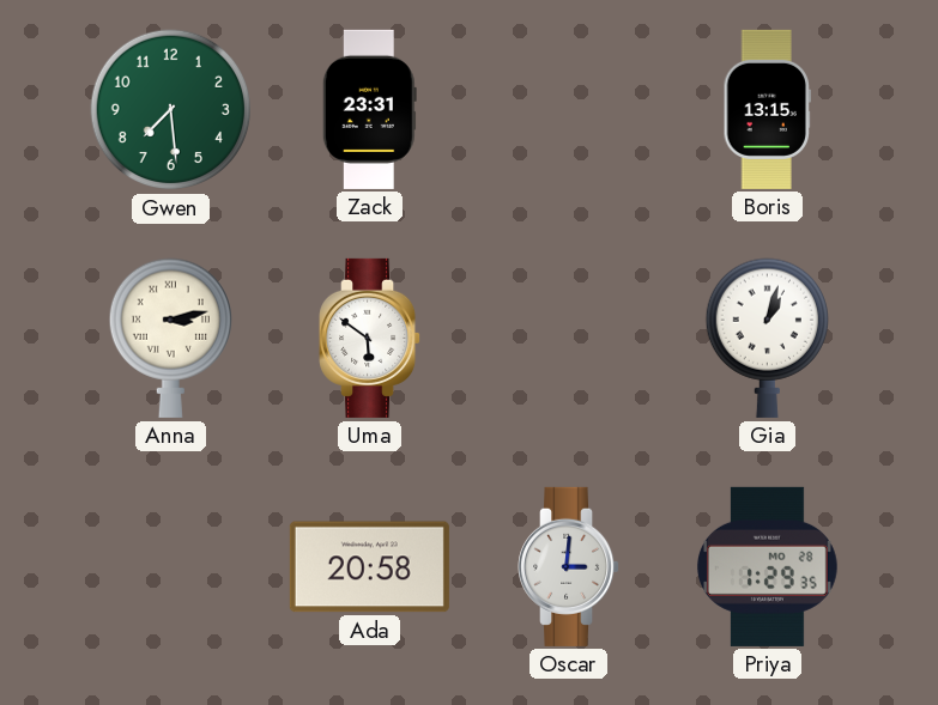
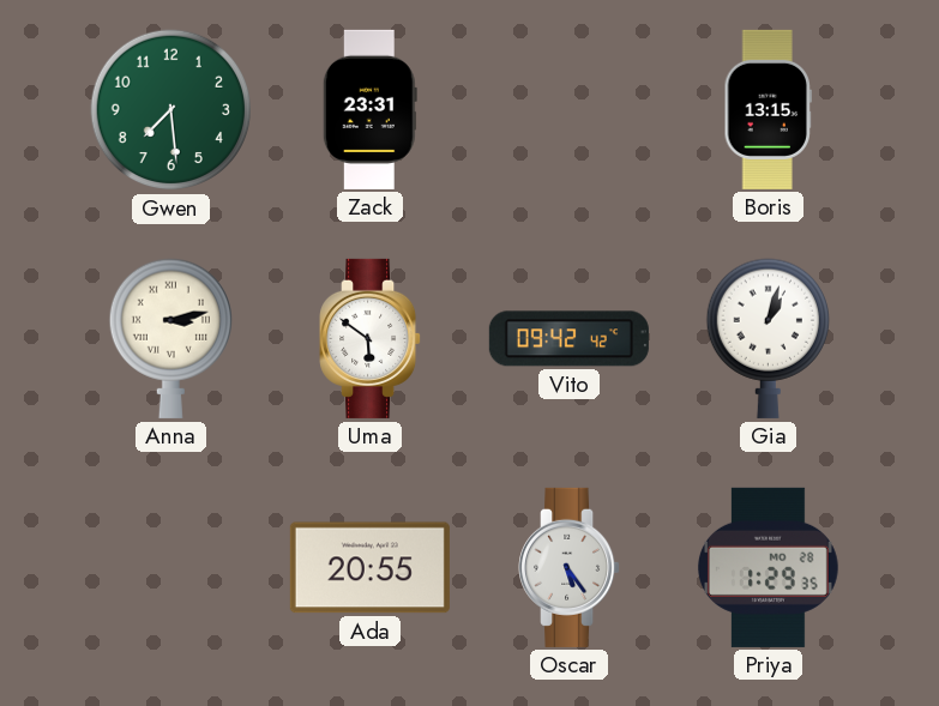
Vito: none -> 09:42
Ada: 20:58 -> 20:55
Oscar: 3:01 -> 5:24
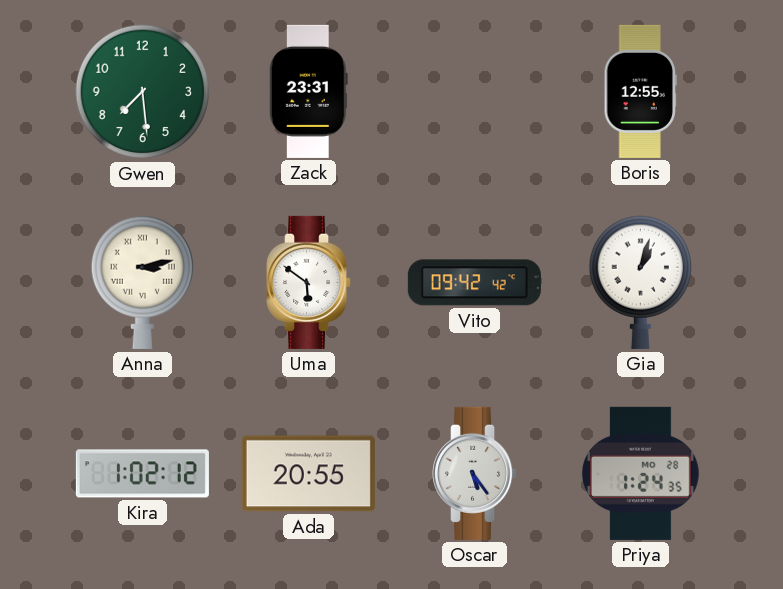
Boris: 13:15 -> 12:55
Kira: none -> 1:02
Priya: 1:29 -> 1:24
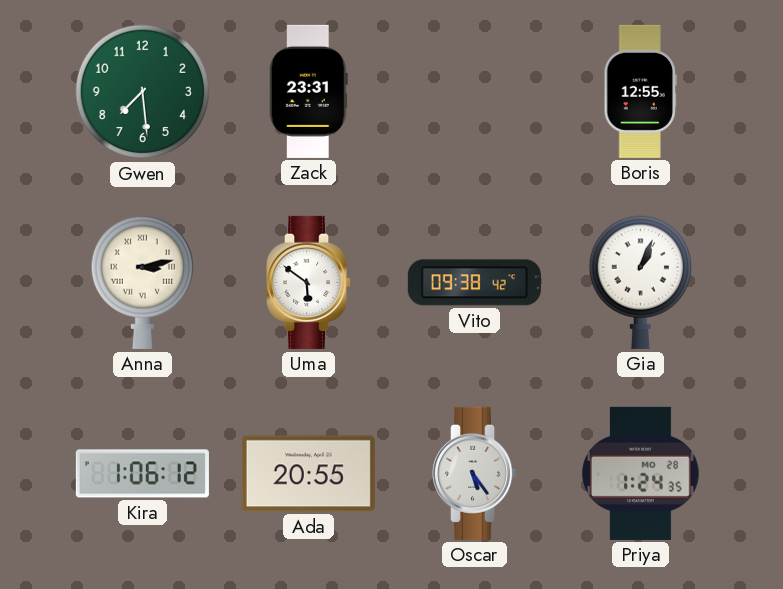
Vito: 09:42 -> 09:38
Gia: 1:03 -> 1:04
Kira: 1:02 -> 1:06
